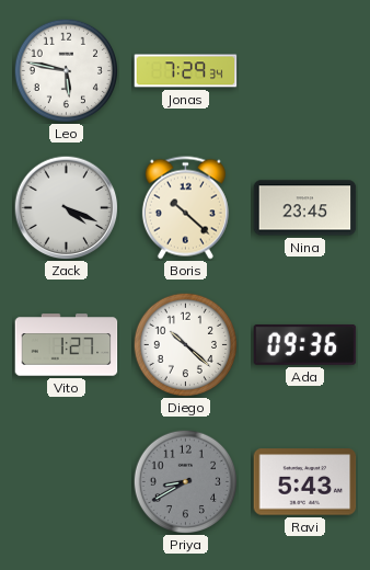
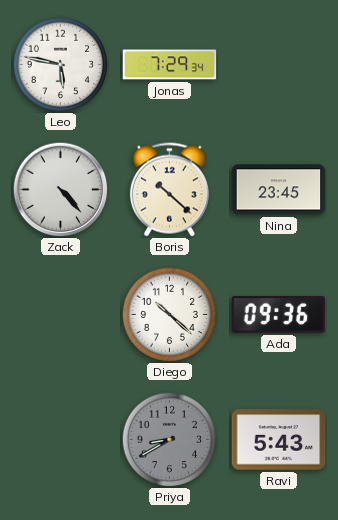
Zack: 4:19 -> 4:23
Vito: 1:27 -> none
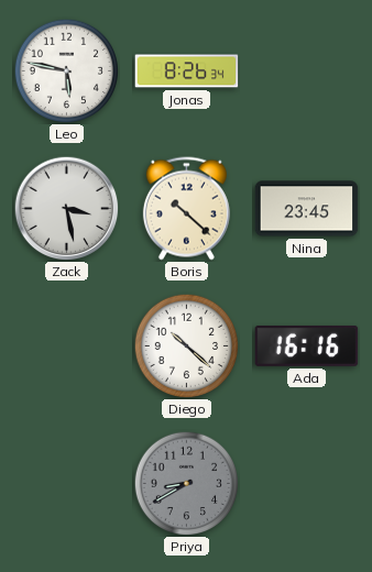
Jonas: 7:29 -> 8:26
Zack: 4:23 -> 3:28
Ada: 09:36 -> 16:16
Ravi: 5:43 -> none
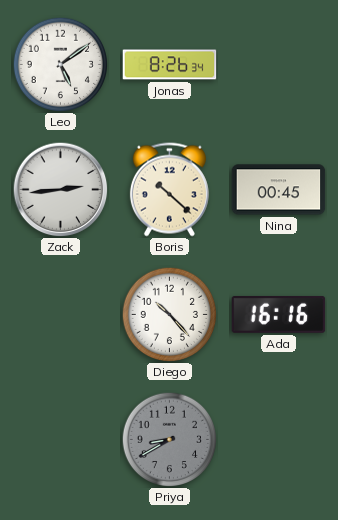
Leo: 5:47 -> 5:09
Zack: 3:28 -> 2:44
Nina: 23:45 -> 00:45
Diego: 10:22 -> 10:23
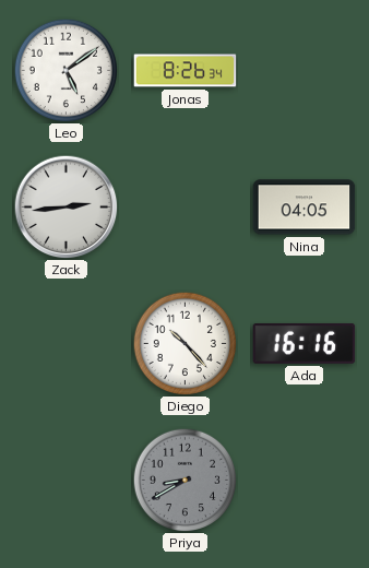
Boris: 10:22 -> none
Nina: 00:45 -> 04:05
